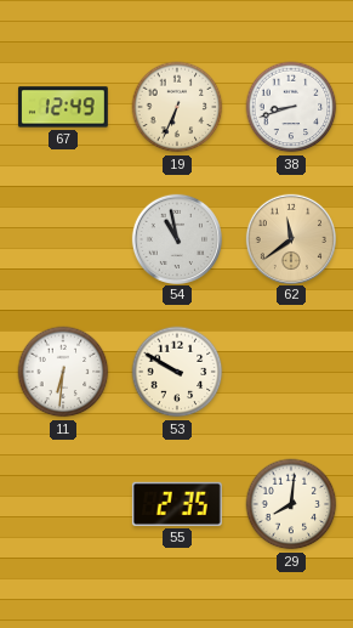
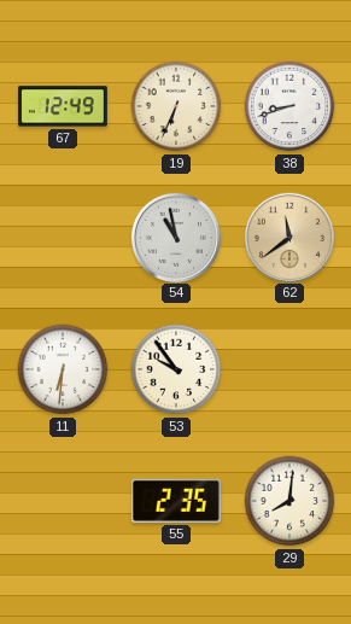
53: 9:50 -> 9:54
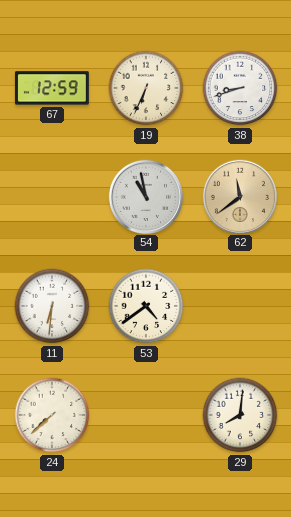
67: 12:49 -> 12:59
53: 9:54 -> 4:39
24: none -> 7:38
55: 2:35 -> none
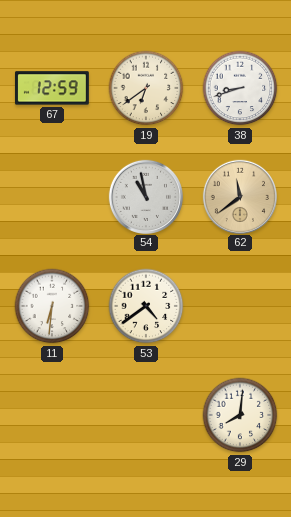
19: 6:34 -> 6:39
24: 7:38 -> none
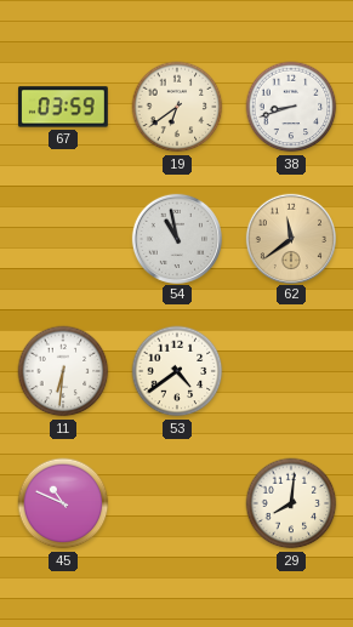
67: 12:59 -> 03:59
45: none -> 10:49
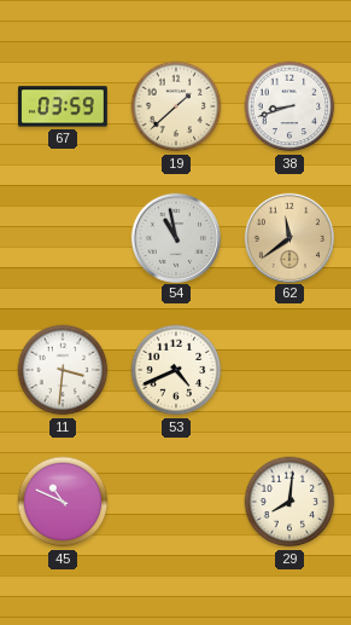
19: 6:39 -> 1:38
11: 6:31 -> 3:31
53: 4:39 -> 4:41
